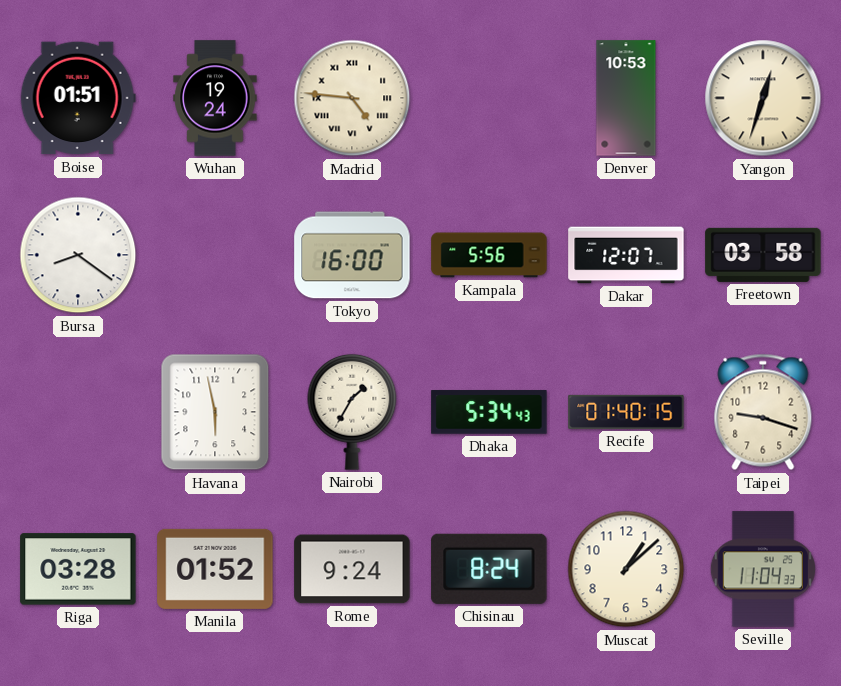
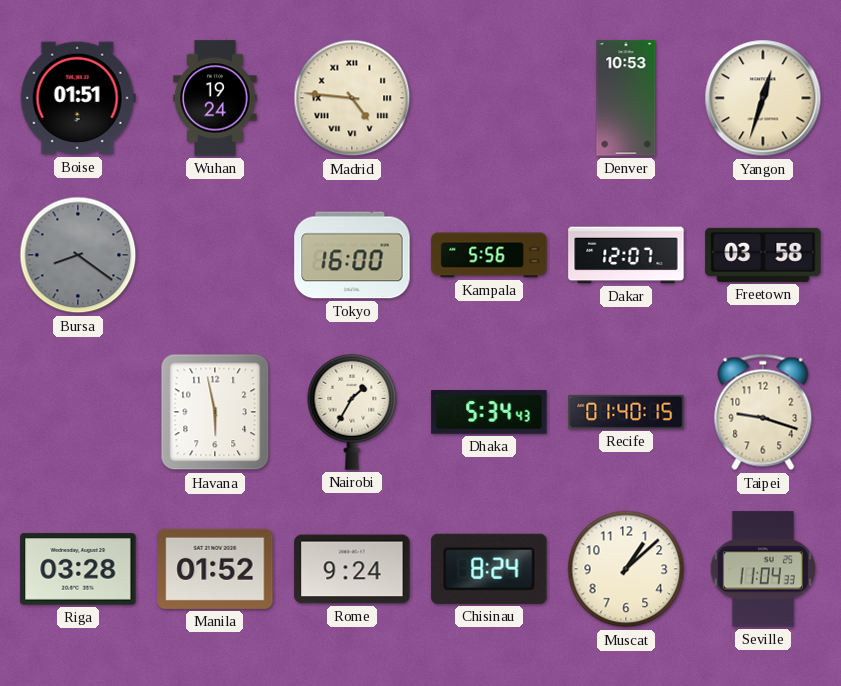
Bursa dial: white -> grey
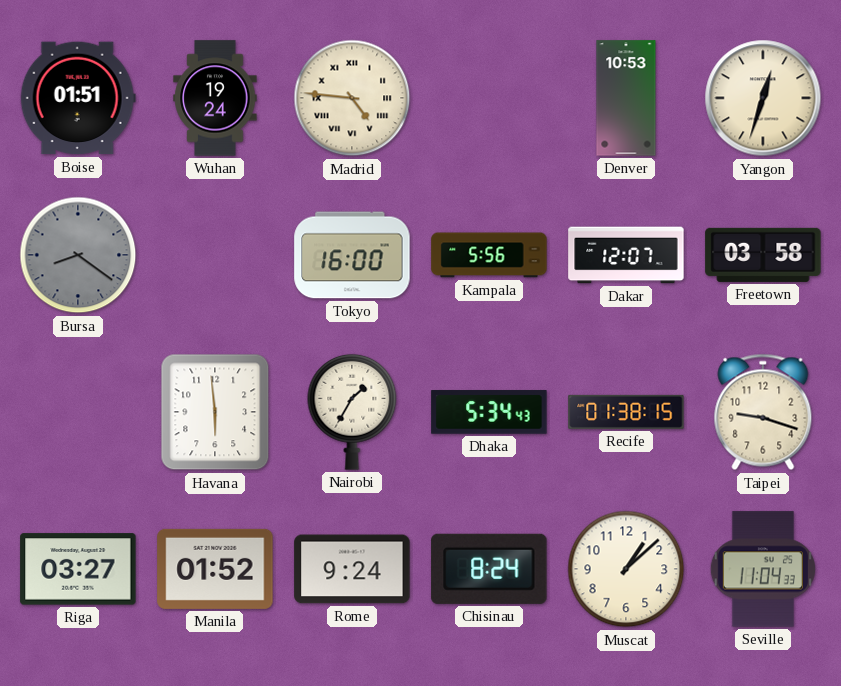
Havana: 5:58 -> 5:59
Recife: 01:40 -> 01:38
Riga: 03:28 -> 03:27
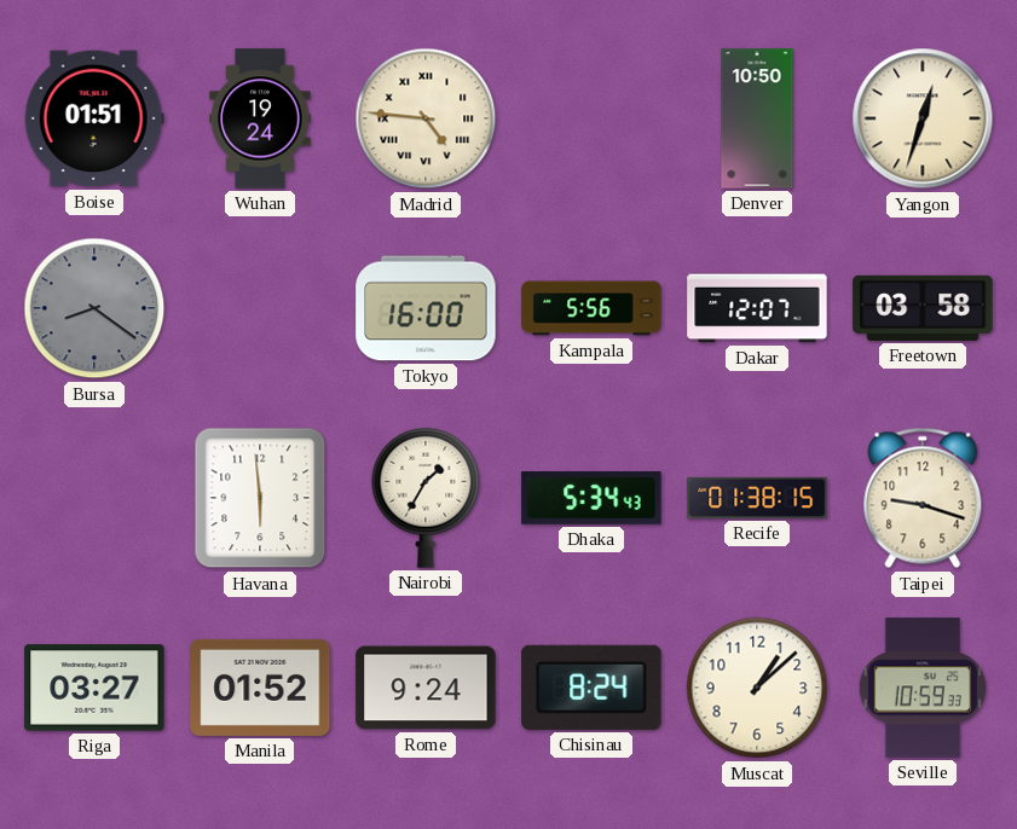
Denver: 10:53 -> 10:50
Seville: 11:04 -> 10:59
